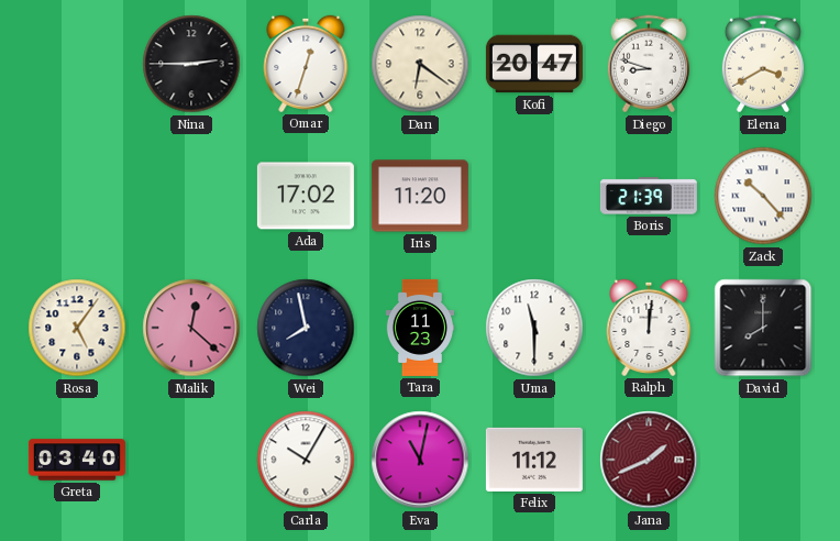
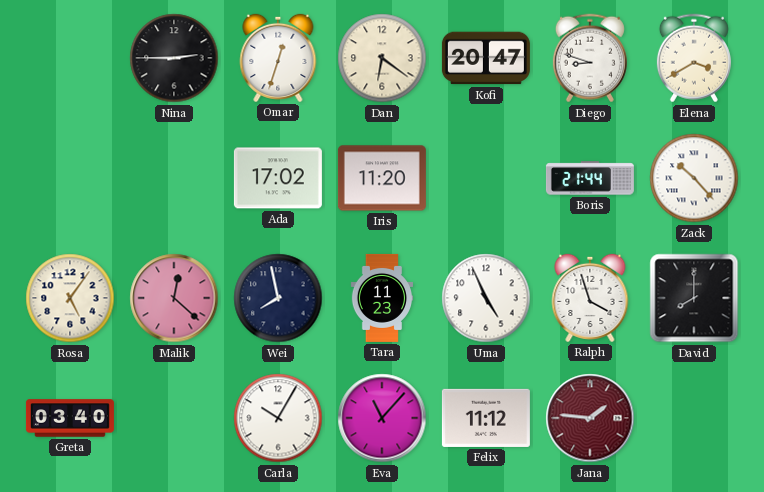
Boris: 21:39 -> 21:44
Uma: 11:30 -> 4:56
Ralph: 12:01 -> 3:57
Eva: 11:02 -> 11:07
Jana: 1:41 -> 1:46
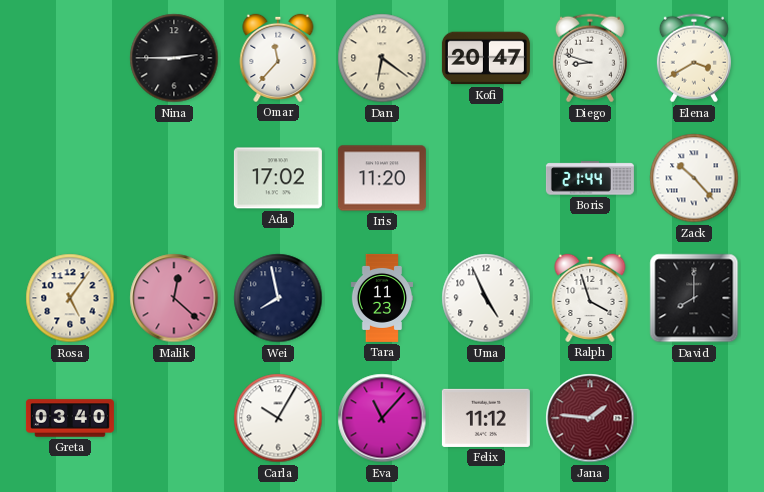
Omar: 12:33 -> 11:37
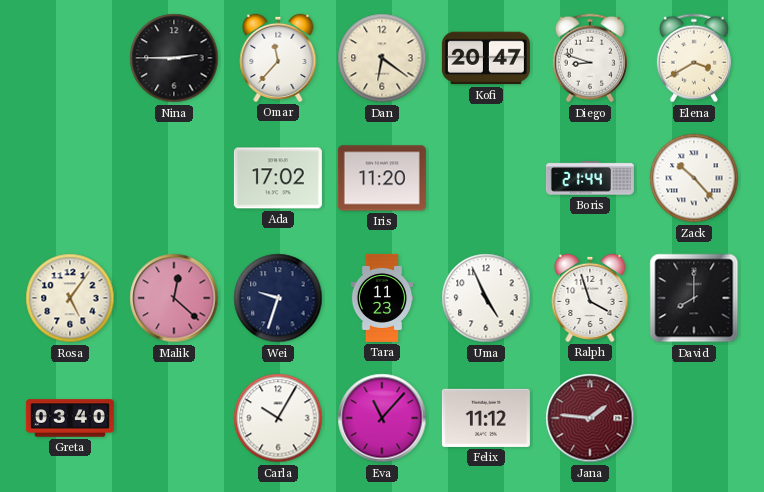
Wei: 7:58 -> 9:33
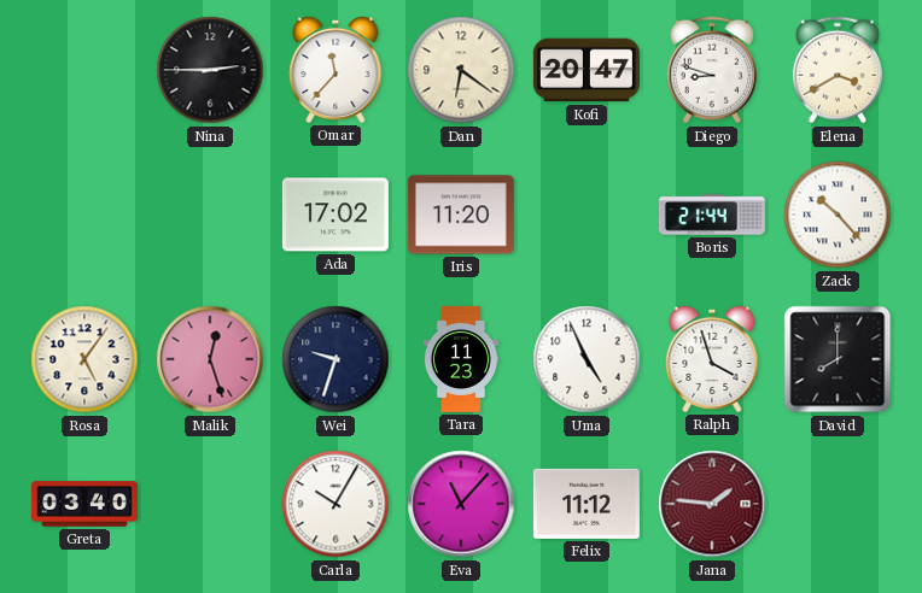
Malik: 12:22 -> 12:27
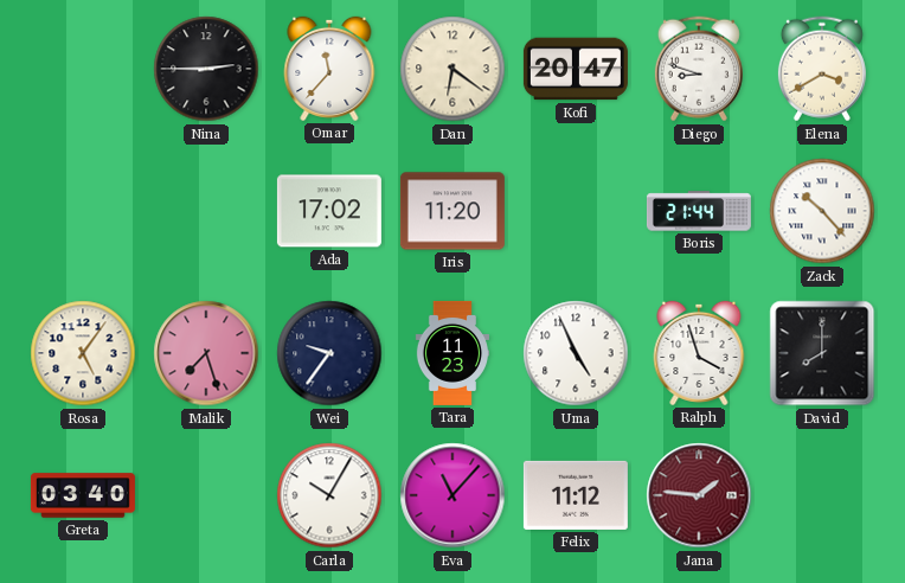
Malik: 12:27 -> 7:27
Wei: 9:33 -> 9:36
